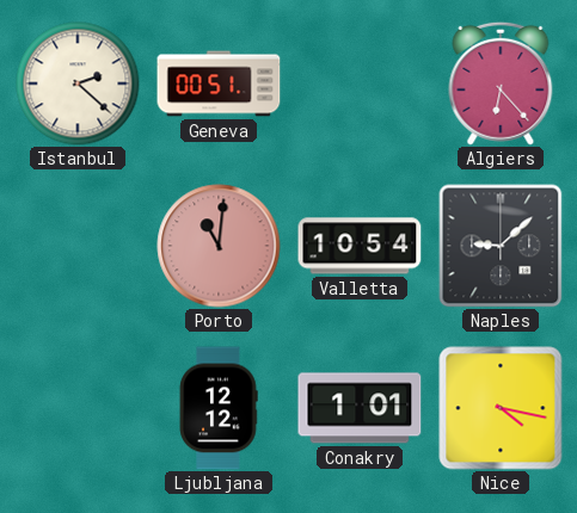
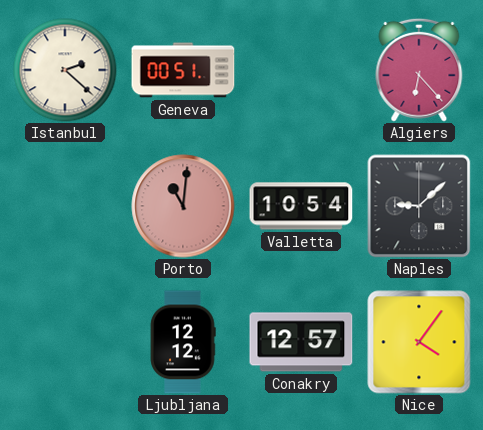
Conakry: 1:01 -> 12:57
Nice: 4:17 -> 4:06
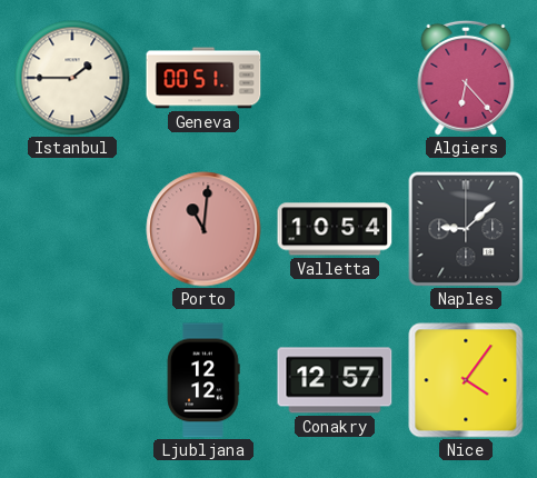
Istanbul: 2:22 -> 1:45
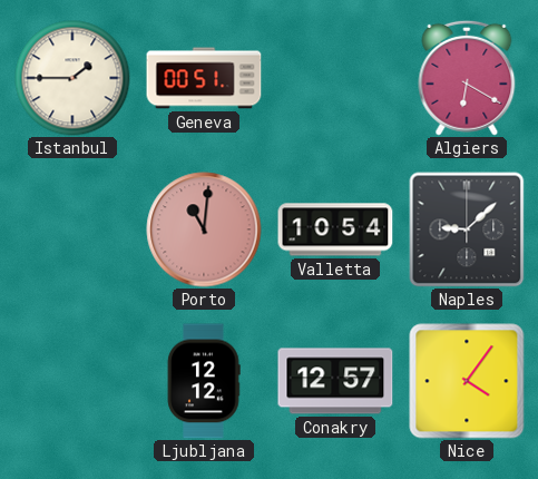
Algiers: 6:23 -> 6:20
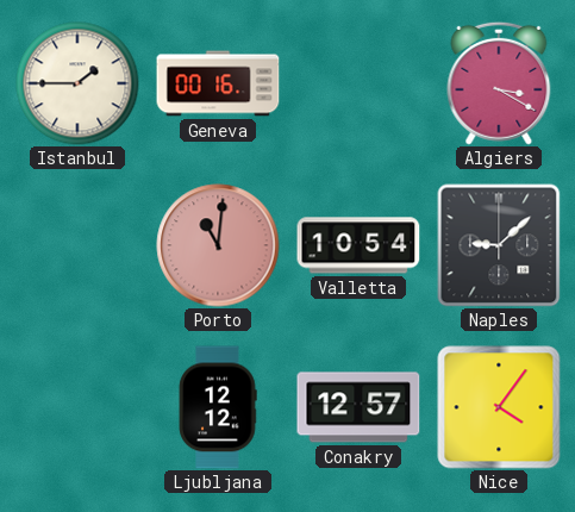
Geneva: 00:51 -> 00:16
Algiers: 6:20 -> 3:20
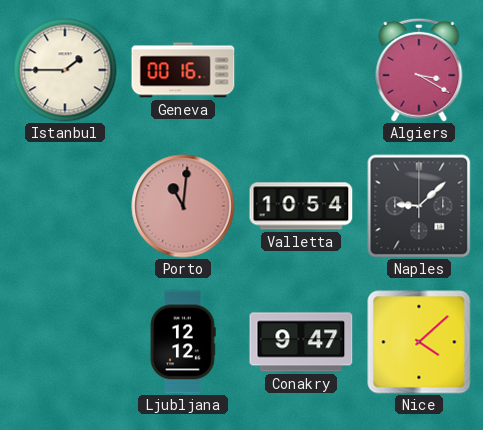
Conakry: 12:57 -> 9:47
Nice: 4:06 -> 4:08
